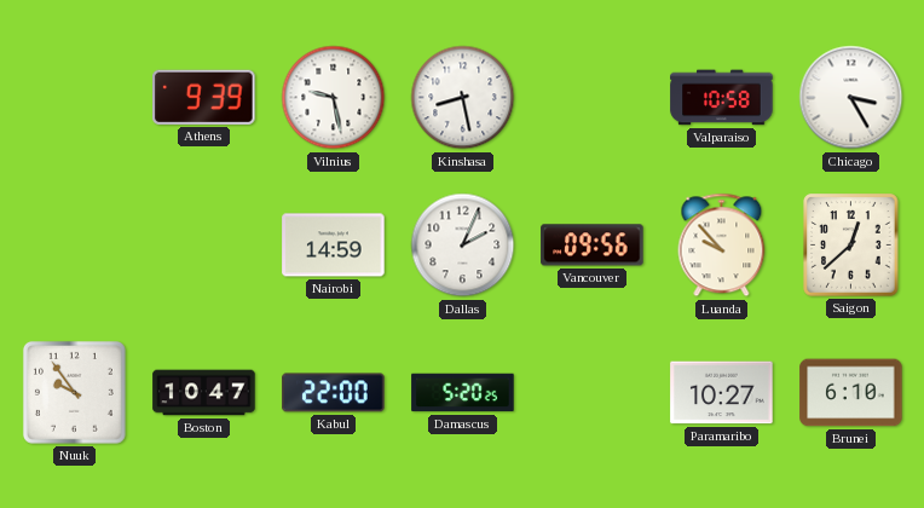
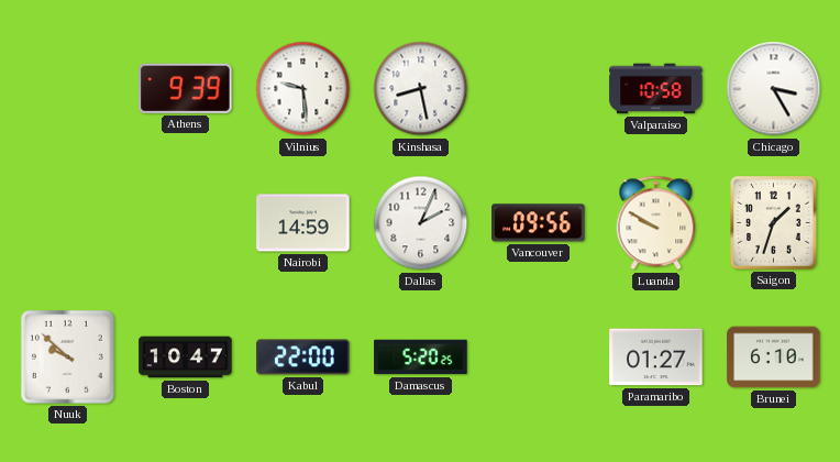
Vilnius: 9:28 -> 9:29
Luanda: 9:53 -> 9:50
Saigon: 12:38 -> 1:33
Nuuk: 9:54 -> 9:52
Paramaribo: 10:27 -> 01:27
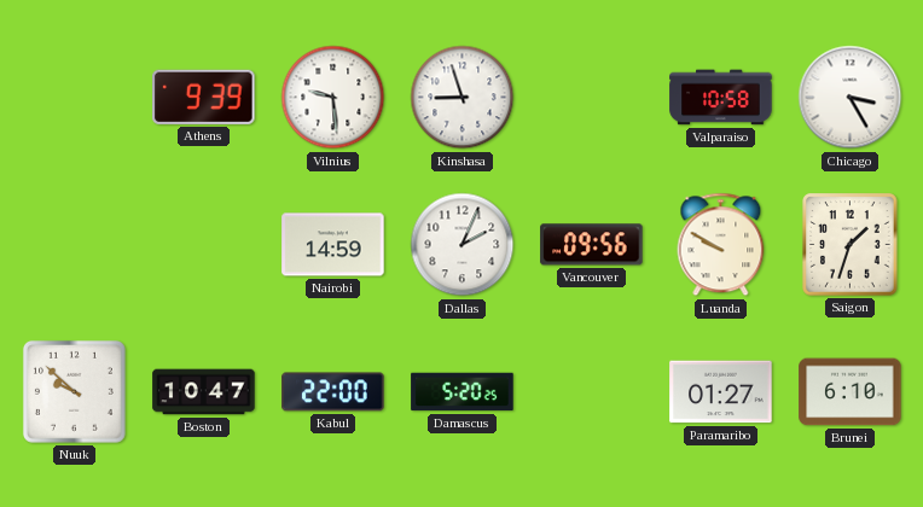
Kinshasa: 8:28 -> 8:57
